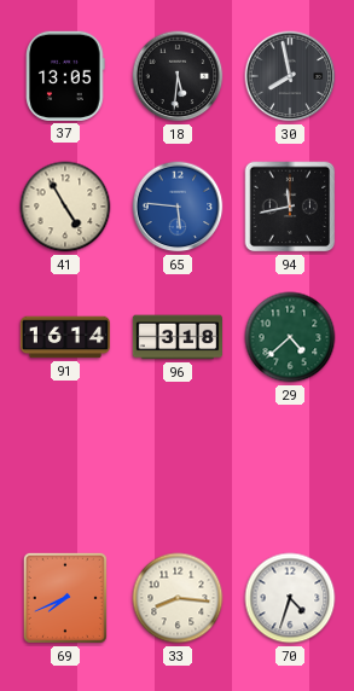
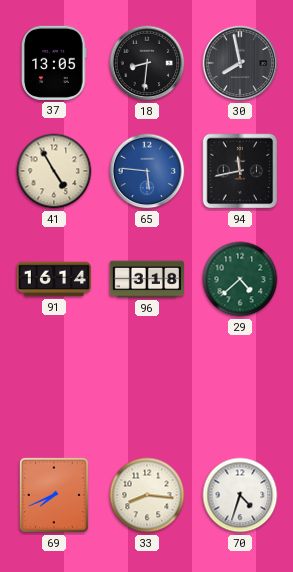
18: 5:31 -> 8:31
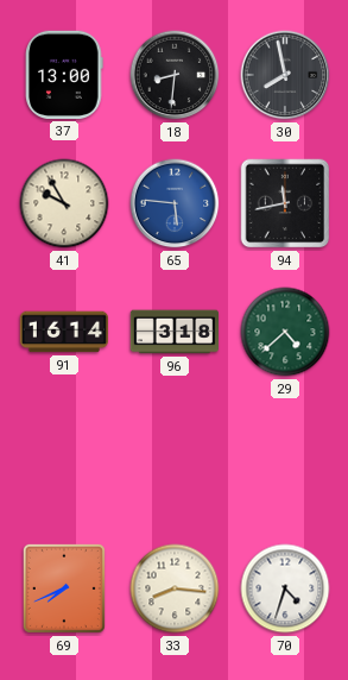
37: 13:05 -> 13:00
41: 4:55 -> 9:55
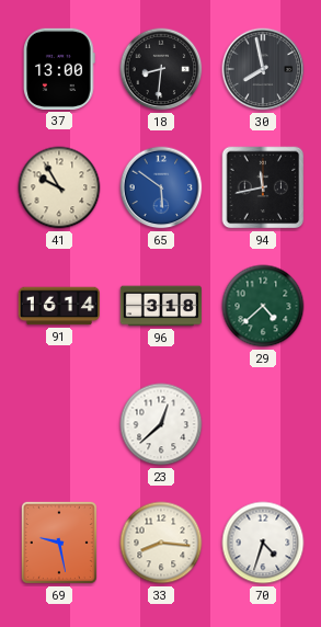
65: 5:46 -> 5:51
23: none -> 12:38
69: 7:41 -> 9:28
